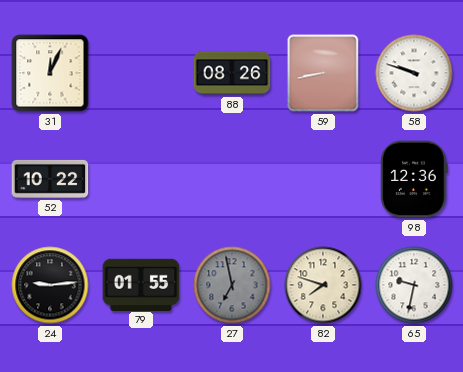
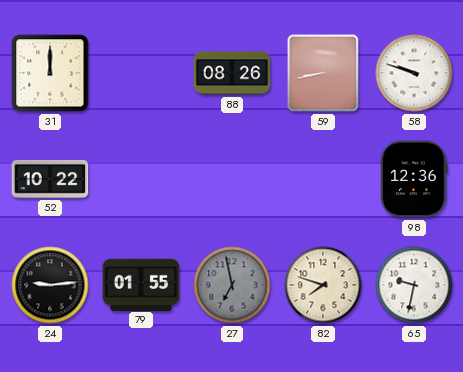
31: 12:04 -> 12:00
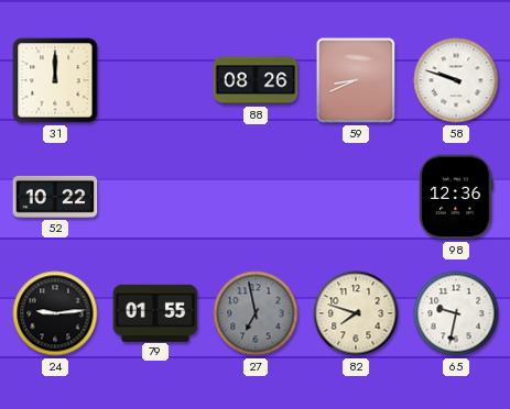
59: 8:43 -> 8:41
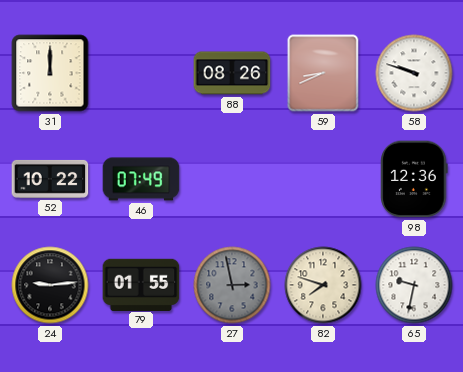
46: none -> 07:49
27: 6:58 -> 2:58
